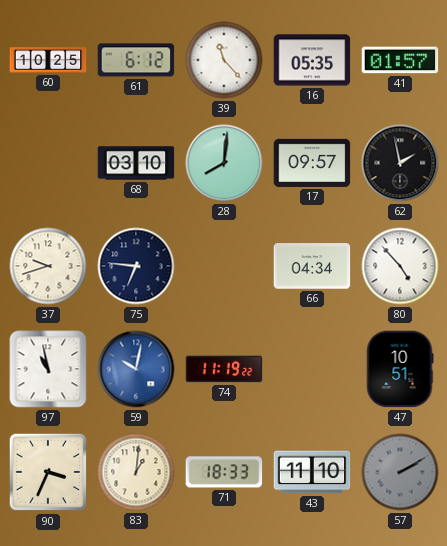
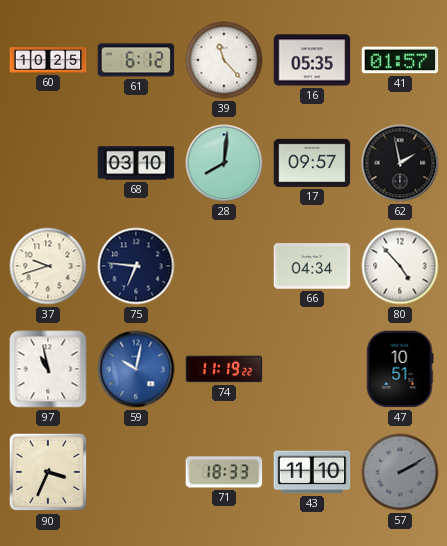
83: 1:01 -> none
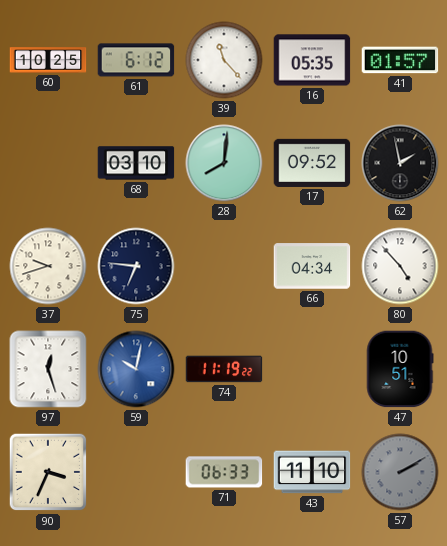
17: 09:57 -> 09:52
97: 10:58 -> 12:27
71: 18:33 -> 06:33
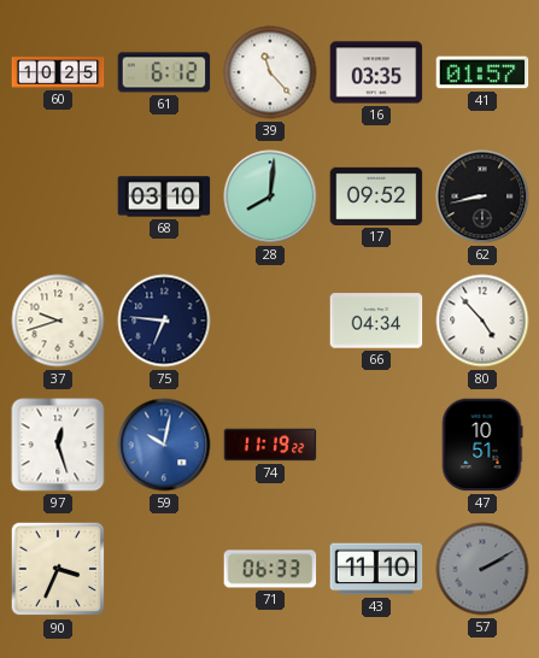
16: 05:35 -> 03:35
62: 1:58 -> 8:43
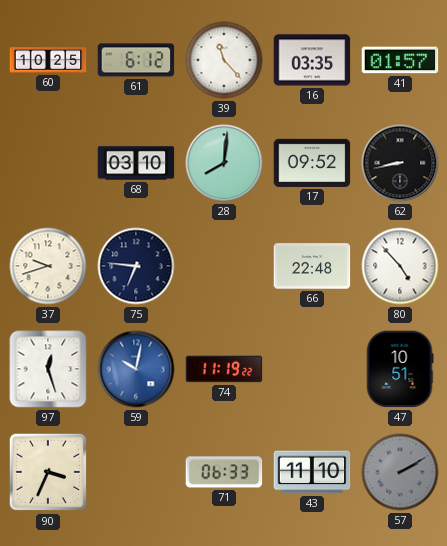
66: 04:34 -> 22:48
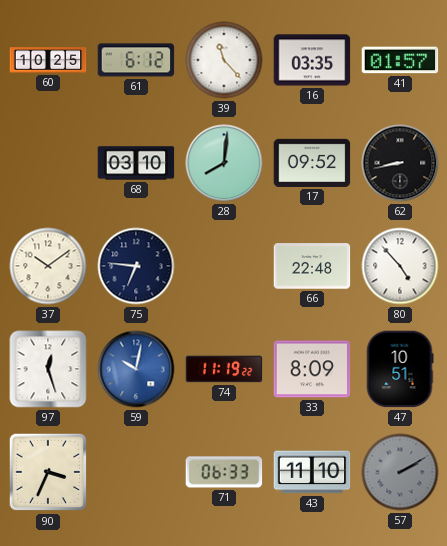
37: 9:42 -> 10:09
33: none -> 8:09
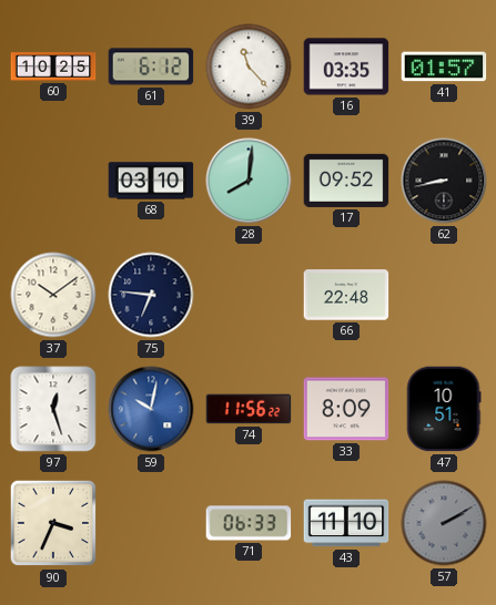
80: 4:53 -> none
74: 11:19 -> 11:56
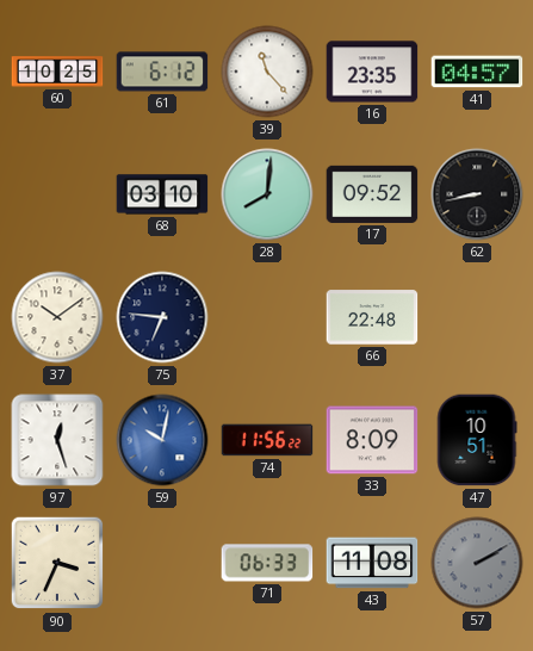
16: 03:35 -> 23:35
41: 01:57 -> 04:57
43: 11:10 -> 11:08
